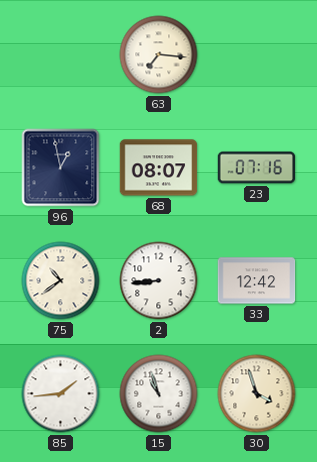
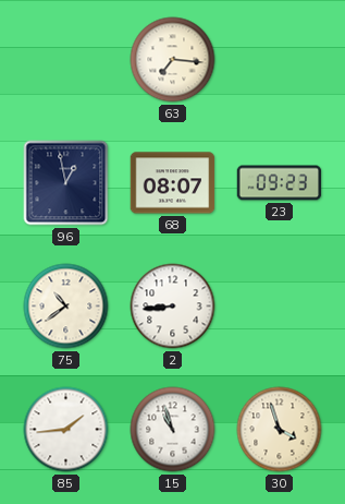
23: 07:16 -> 09:23
33: 12:42 -> none
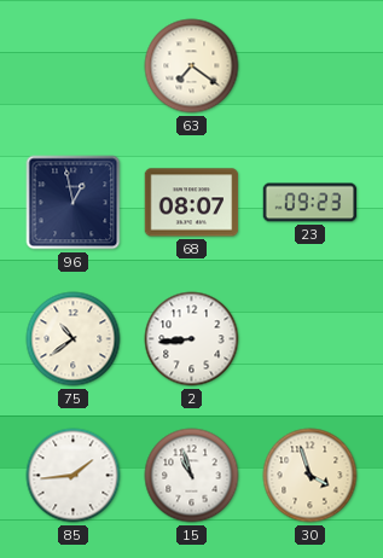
63: 7:16 -> 7:21
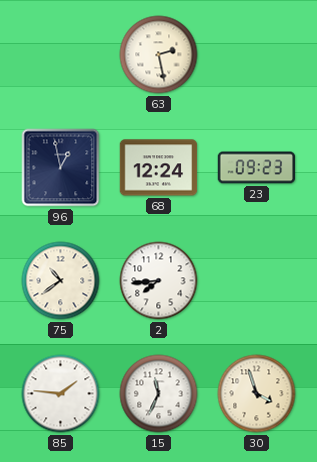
63: 7:21 -> 2:28
68: 08:07 -> 12:24
2: 8:44 -> 7:44
85: 1:44 -> 1:46
15: 10:57 -> 11:34
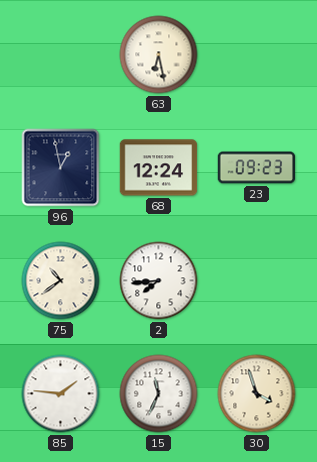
63: 2:28 -> 6:28
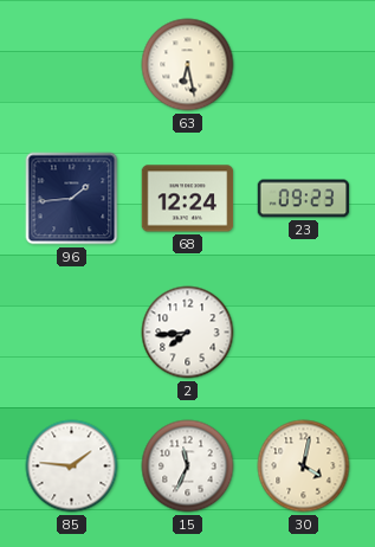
96: 12:58 -> 1:44
75: 10:39 -> none
30: 3:57 -> 4:02
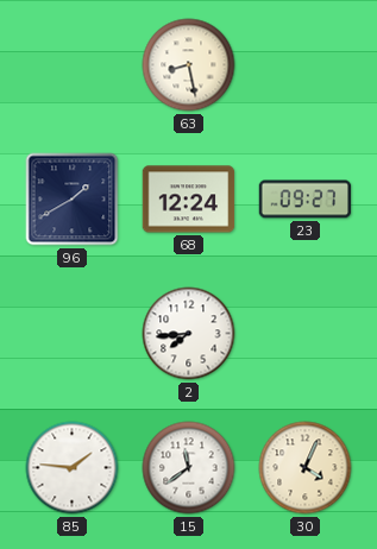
63: 6:28 -> 8:28
96: 1:44 -> 1:40
23: 09:23 -> 09:27
15: 11:34 -> 11:39
30: 4:02 -> 4:04
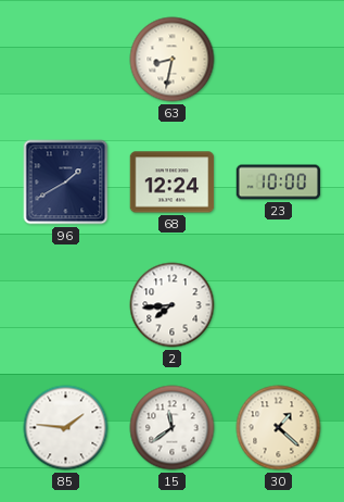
63: 8:28 -> 8:32
23: 09:27 -> 10:00
30: 4:04 -> 1:22
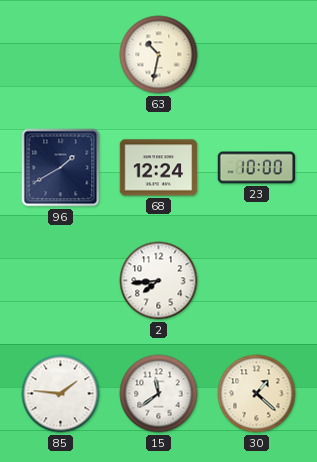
63: 8:32 -> 10:32
